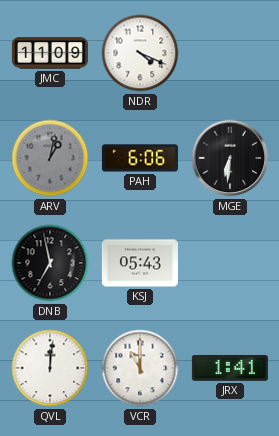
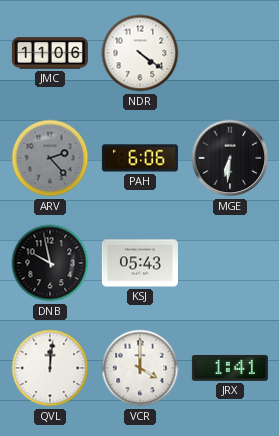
JMC: 11:09 -> 11:06
NDR: 4:19 -> 4:21
ARV: 1:02 -> 2:23
DNB: 6:58 -> 9:58
VCR: 11:00 -> 4:00
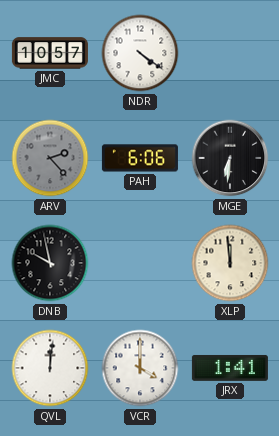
JMC: 11:06 -> 10:57
KSJ: 05:43 -> none
XLP: none -> 11:59
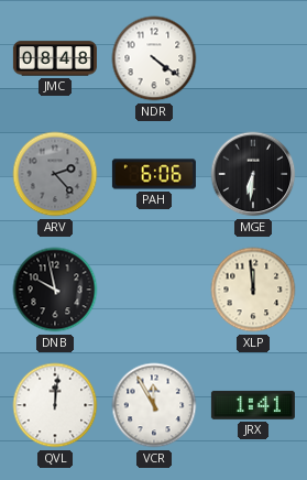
JMC: 10:57 -> 08:48
VCR: 4:00 -> 11:55
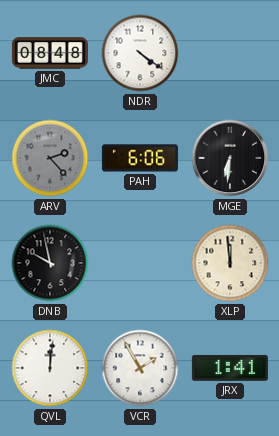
VCR: 11:55 -> 1:55
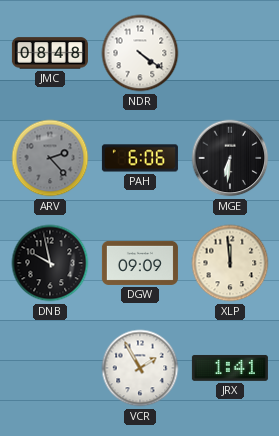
DGW: none -> 09:09
QVL: 12:01 -> none
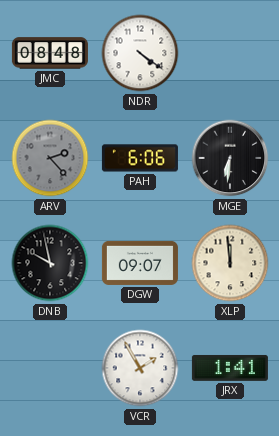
DGW: 09:09 -> 09:07
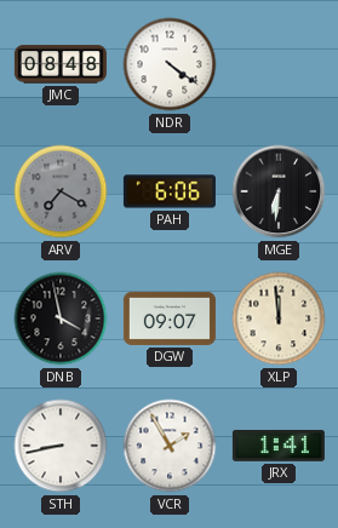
ARV: 2:23 -> 7:20
DNB: 9:58 -> 3:58
STH: none -> 8:43
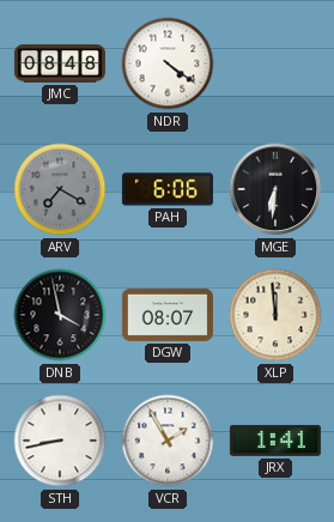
DGW: 09:07 -> 08:07
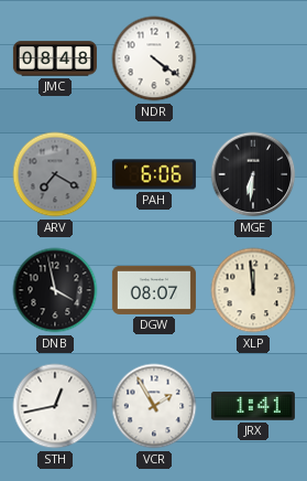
STH: 8:43 -> 12:43
